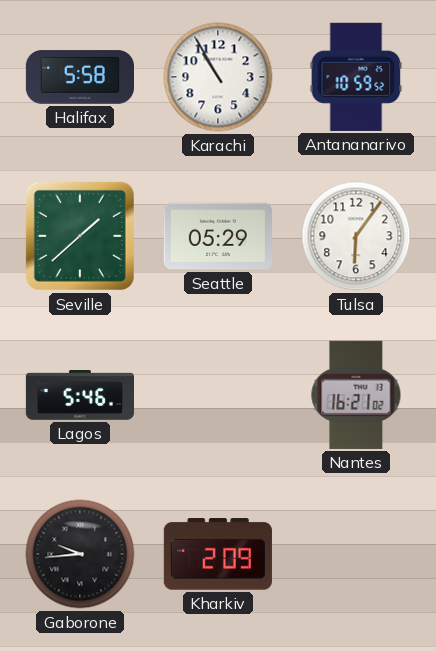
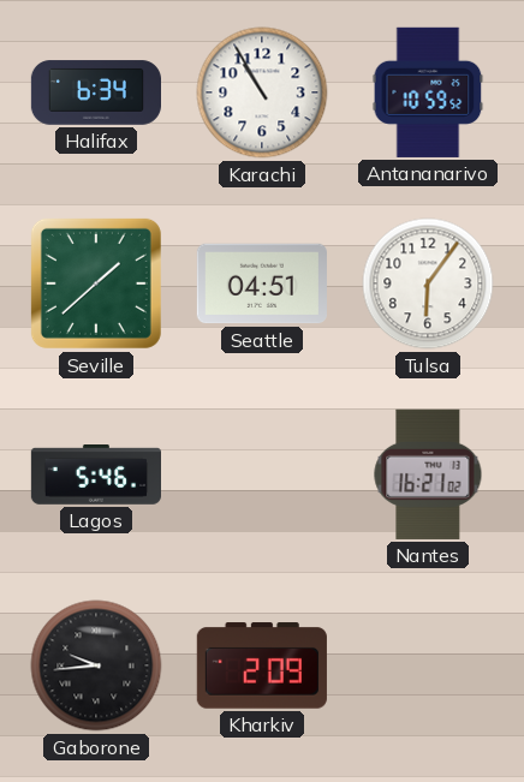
Halifax: 5:58 -> 6:34
Seattle: 05:29 -> 04:51
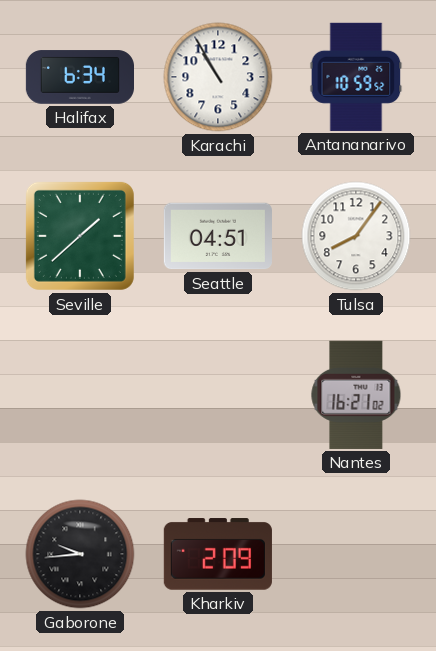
Tulsa: 6:06 -> 8:06
Lagos: 5:46 -> none
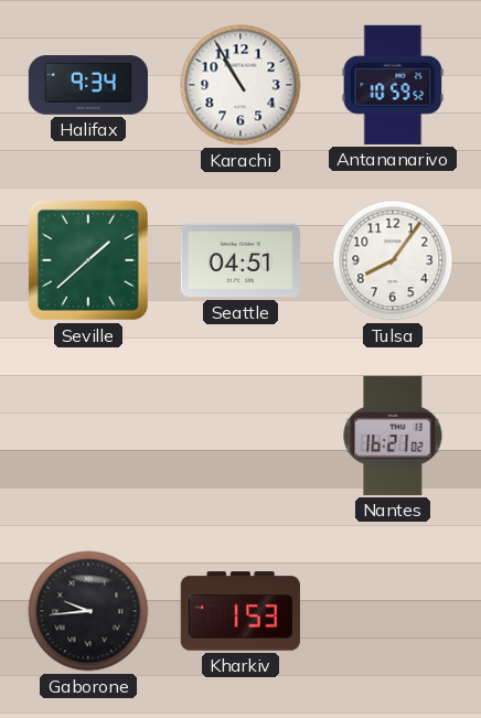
Halifax: 6:34 -> 9:34
Kharkiv: 2:09 -> 1:53
